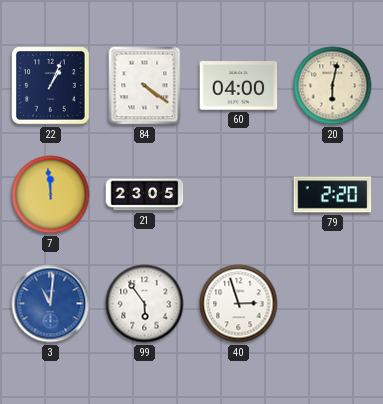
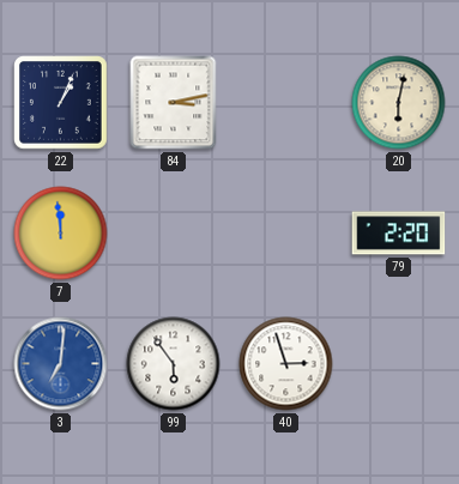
84: 4:21 -> 3:13
60: 04:00 -> none
21: 23:05 -> none
3: 11:01 -> 7:01
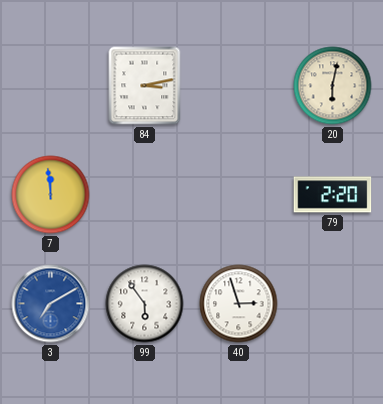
22: 1:04 -> none
3: 7:01 -> 7:10
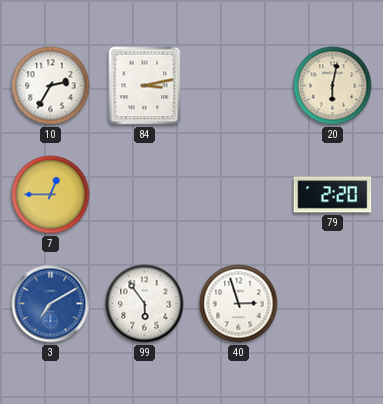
10: none -> 2:35
7: 11:59 -> 12:45
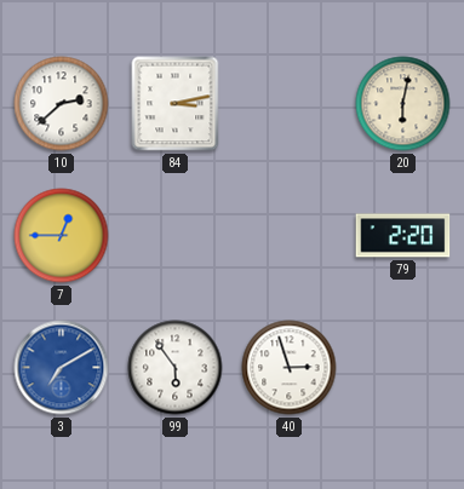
10: 2:35 -> 2:38
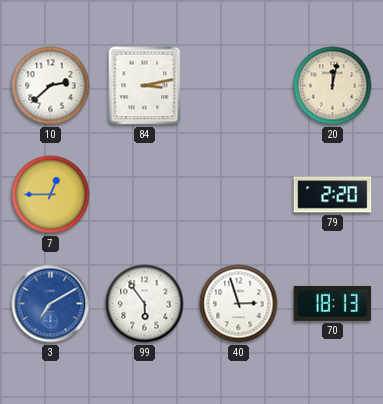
20: 6:02 -> 12:02
70: none -> 18:13
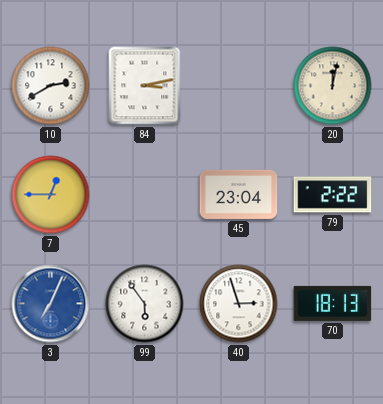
10: 2:38 -> 2:40
45: none -> 23:04
79: 2:20 -> 2:22
3: 7:10 -> 7:04
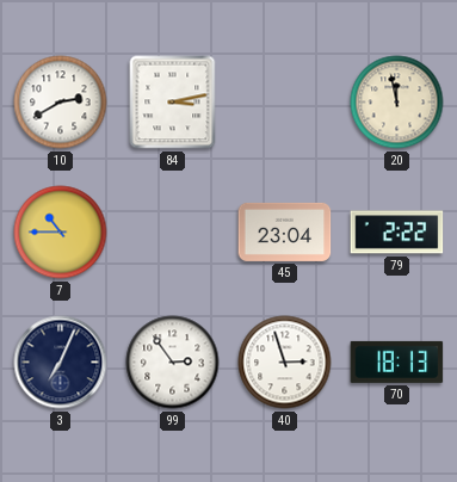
20: 12:02 -> 11:58
7: 12:45 -> 10:45
3 dial: blue -> navy
99: 5:54 -> 2:54
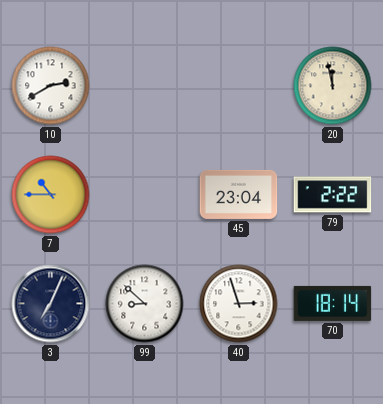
84: 3:13 -> none
99: 2:54 -> 8:52
70: 18:13 -> 18:14
